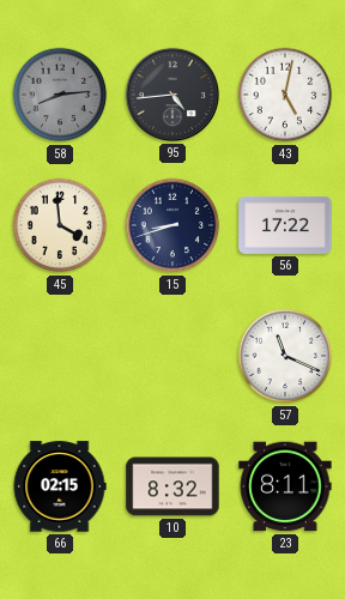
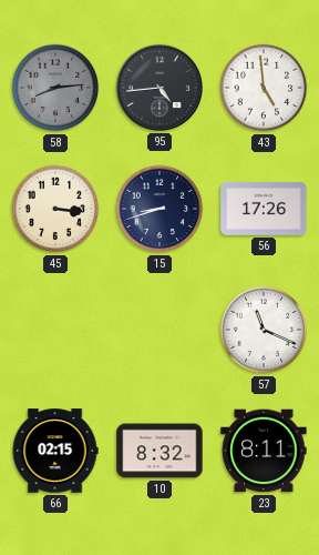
43: 5:02 -> 4:59
45: 3:59 -> 3:16
56: 17:22 -> 17:26
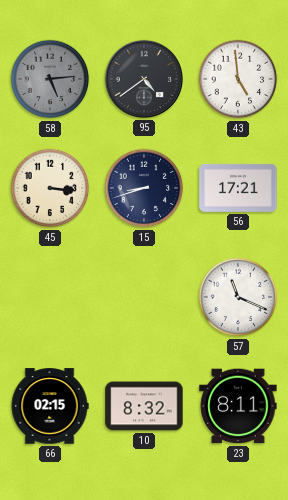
58: 8:14 -> 5:14
95: 4:44 -> 4:39
56: 17:26 -> 17:21
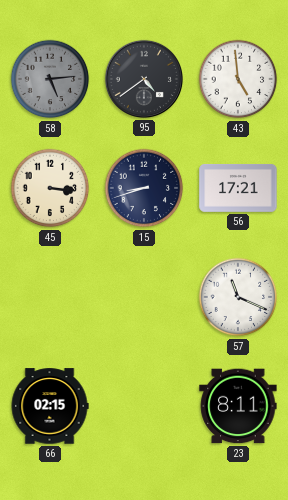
10: 8:32 -> none
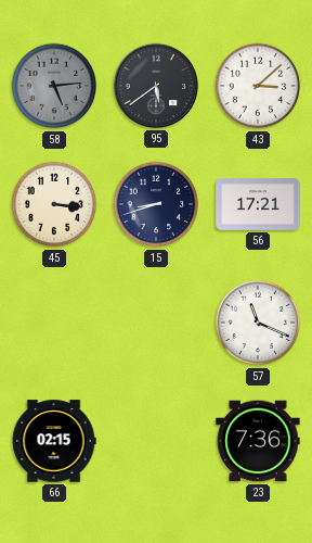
95: 4:39 -> 5:39
43: 4:59 -> 3:08
23: 8:11 -> 7:36
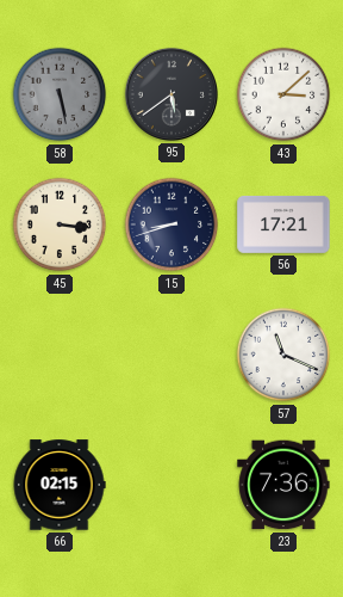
58: 5:14 -> 5:28
